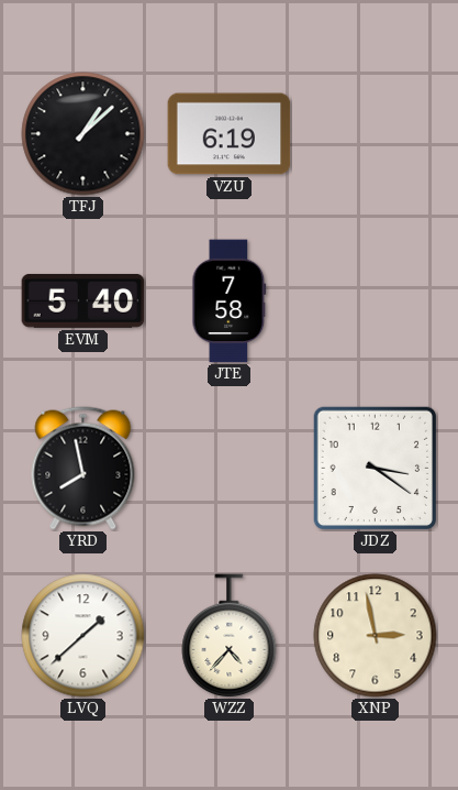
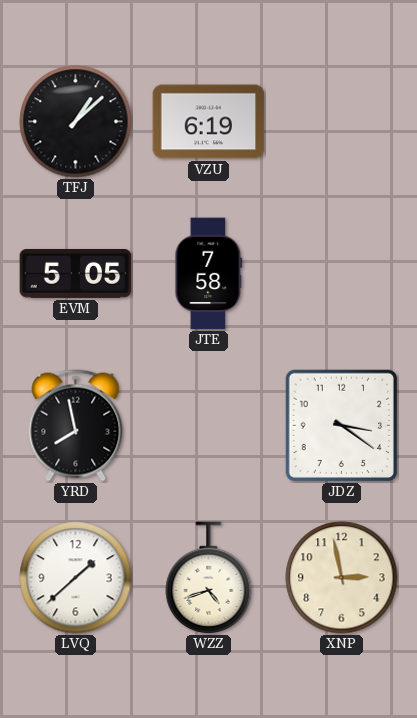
EVM: 5:40 -> 5:05
WZZ: 4:37 -> 4:42
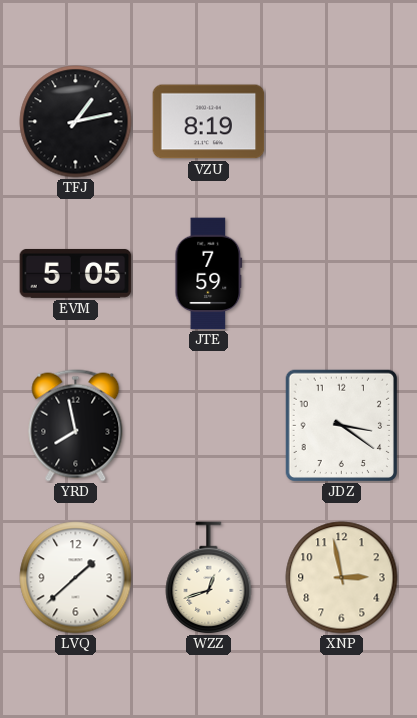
TFJ: 1:08 -> 1:13
VZU: 6:19 -> 8:19
JTE: 7:58 -> 7:59
WZZ: 4:42 -> 12:42
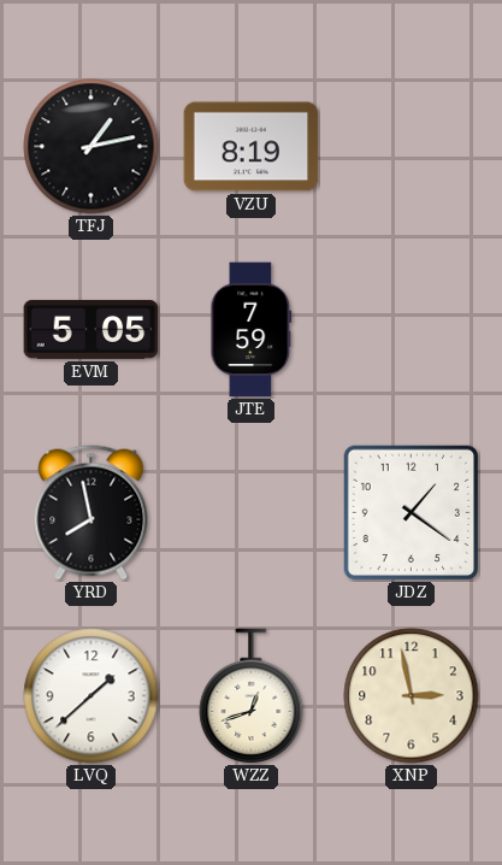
JDZ: 3:21 -> 1:21
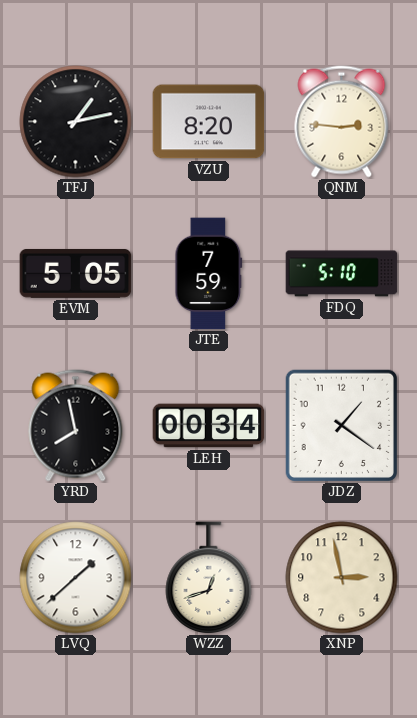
VZU: 8:19 -> 8:20
QNM: none -> 2:46
FDQ: none -> 5:10
LEH: none -> 00:34
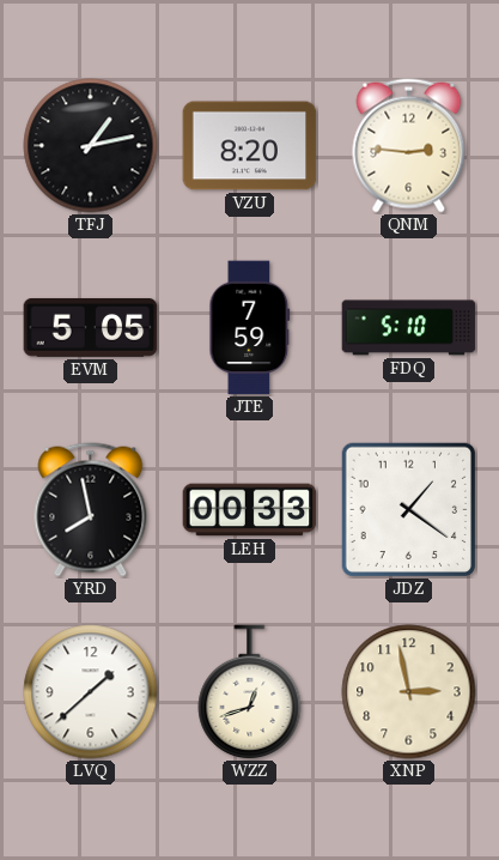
LEH: 00:34 -> 00:33
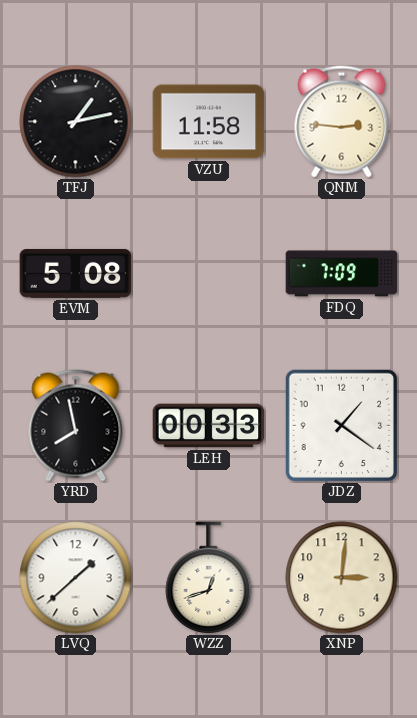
VZU: 8:20 -> 11:58
EVM: 5:05 -> 5:08
JTE: 7:59 -> none
FDQ: 5:10 -> 7:09
XNP: 2:58 -> 3:01
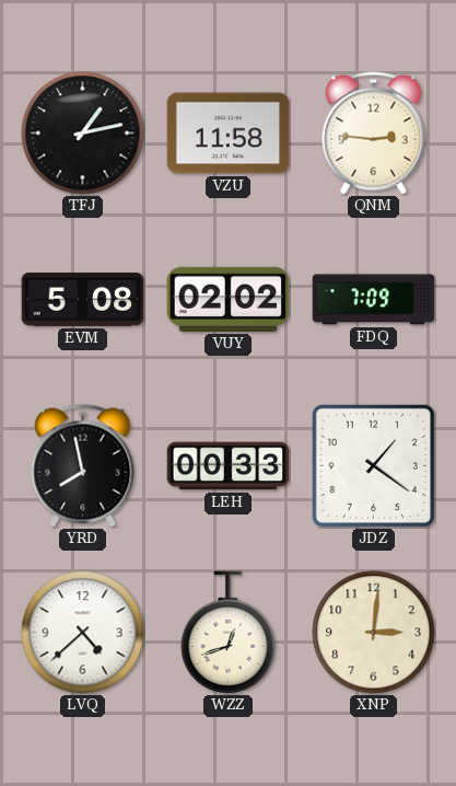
VUY: none -> 02:02
LVQ: 1:38 -> 4:38
